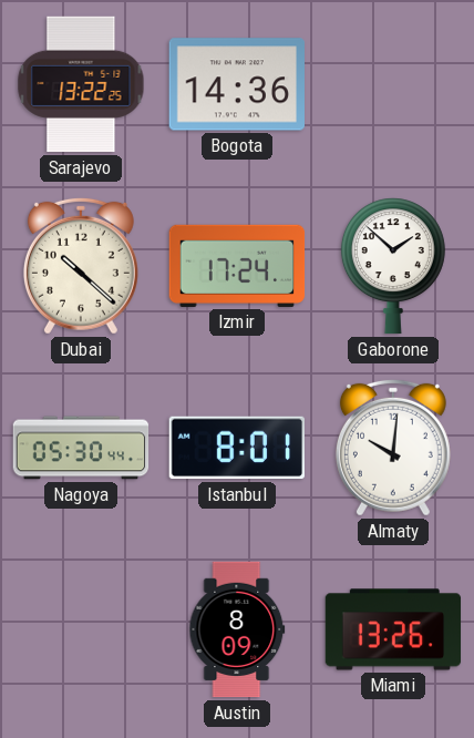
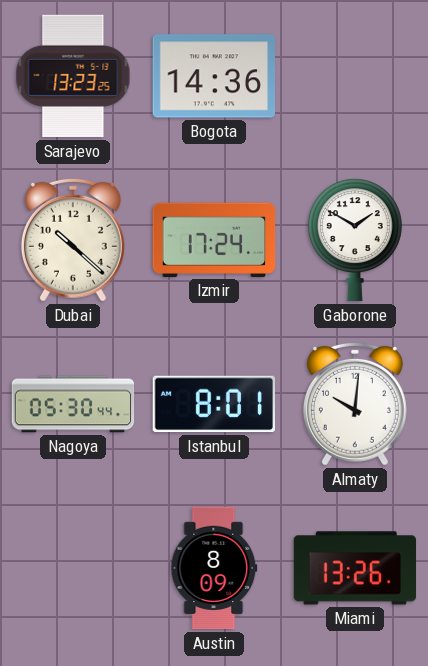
Sarajevo: 13:22 -> 13:23
Gaborone: 1:52 -> 1:50
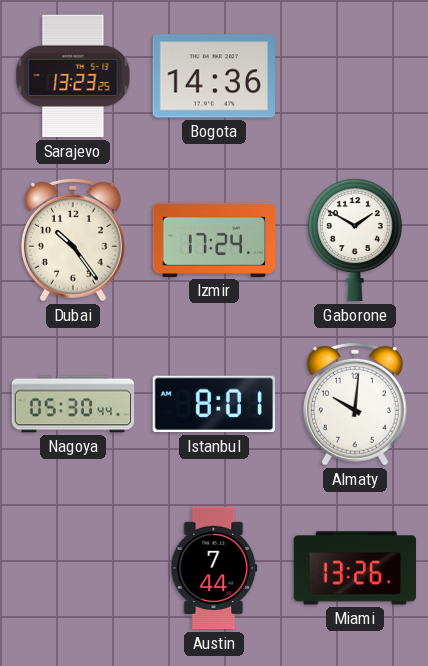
Dubai: 10:22 -> 10:24
Austin: 8:09 -> 7:44
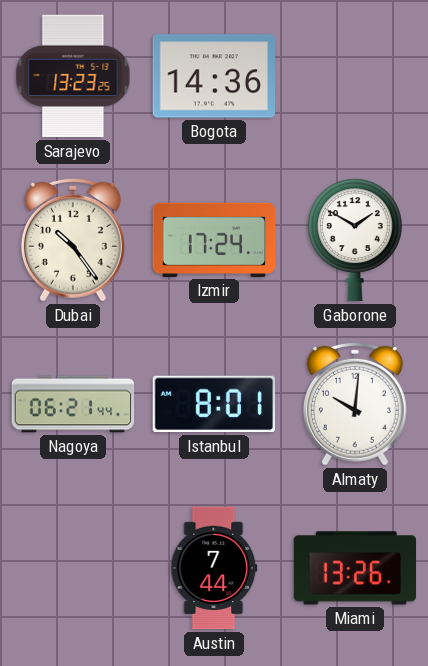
Nagoya: 05:30 -> 06:21
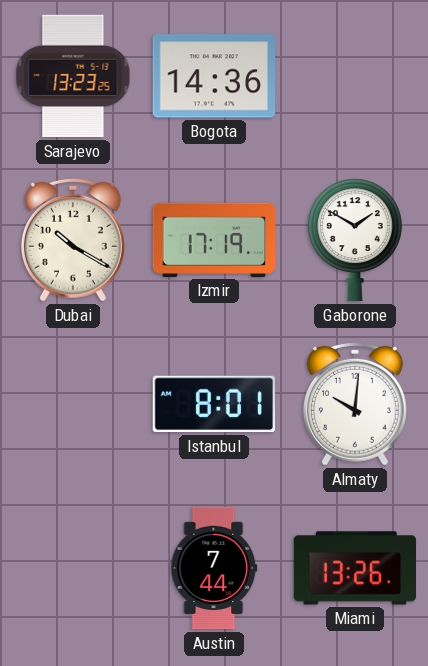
Dubai: 10:24 -> 10:20
Izmir: 17:24 -> 17:19
Nagoya: 06:21 -> none
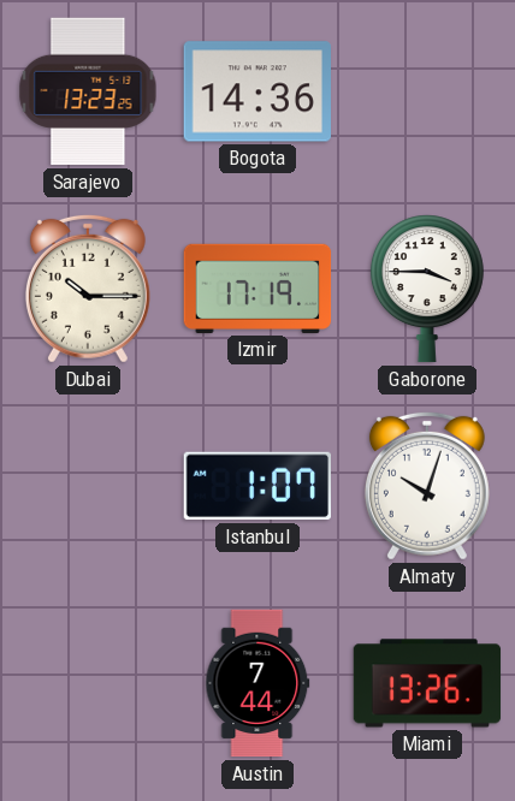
Dubai: 10:20 -> 10:15
Gaborone: 1:50 -> 3:45
Istanbul: 8:01 -> 1:07
Almaty: 10:01 -> 10:03
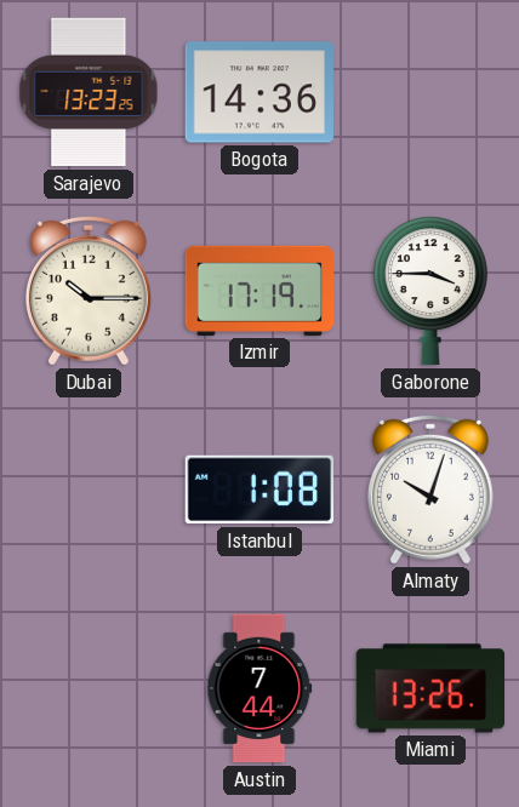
Istanbul: 1:07 -> 1:08
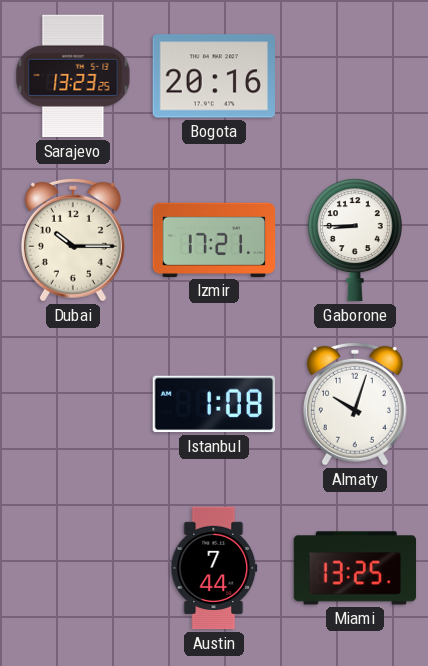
Bogota: 14:36 -> 20:16
Izmir: 17:19 -> 17:21
Gaborone: 3:45 -> 8:45
Miami: 13:26 -> 13:25
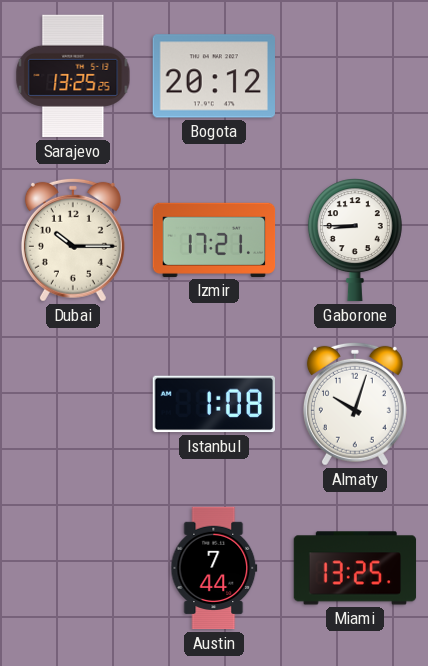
Sarajevo: 13:23 -> 13:25
Bogota: 20:16 -> 20:12
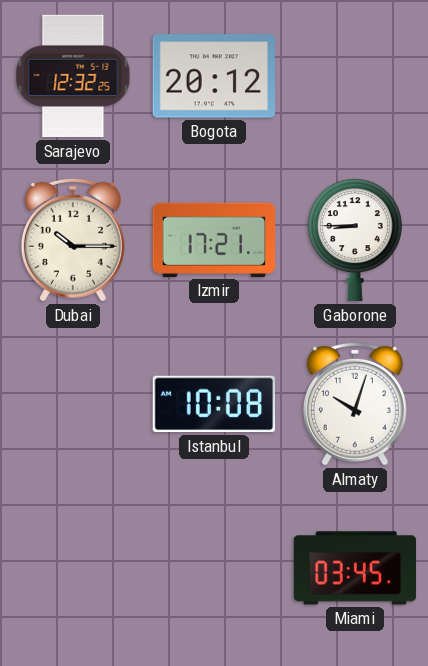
Sarajevo: 13:25 -> 12:32
Istanbul: 1:08 -> 10:08
Austin: 7:44 -> none
Miami: 13:25 -> 03:45
